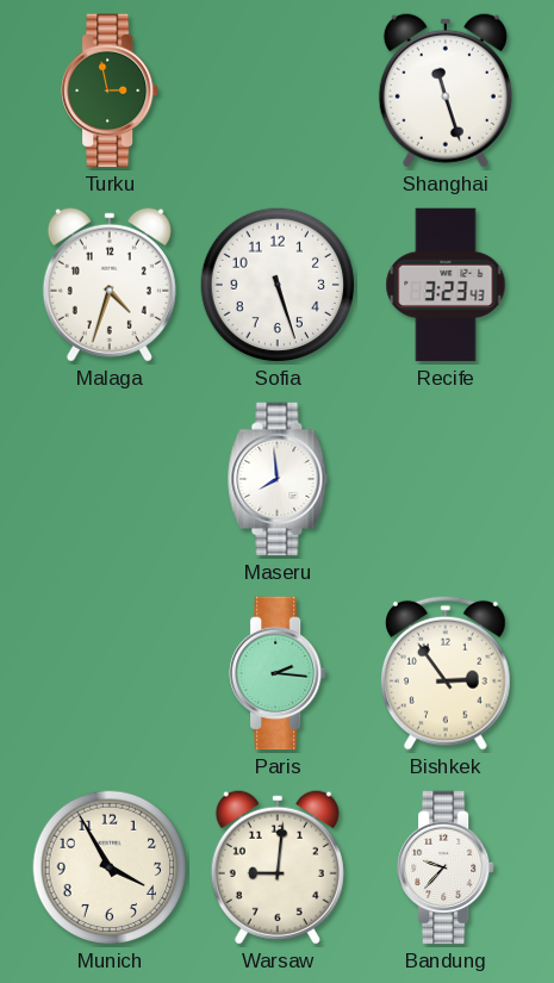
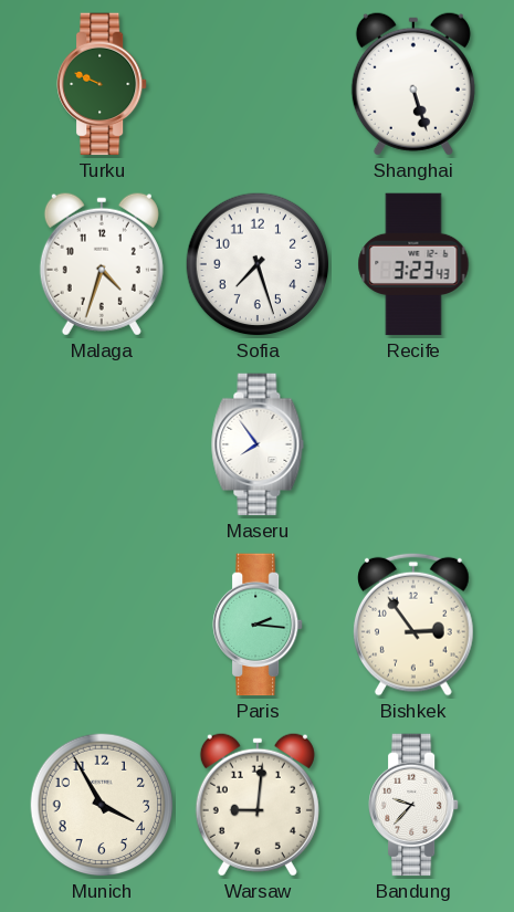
Turku: 2:58 -> 9:49
Shanghai: 11:27 -> 5:27
Sofia: 5:27 -> 7:27
Maseru: 7:59 -> 7:54
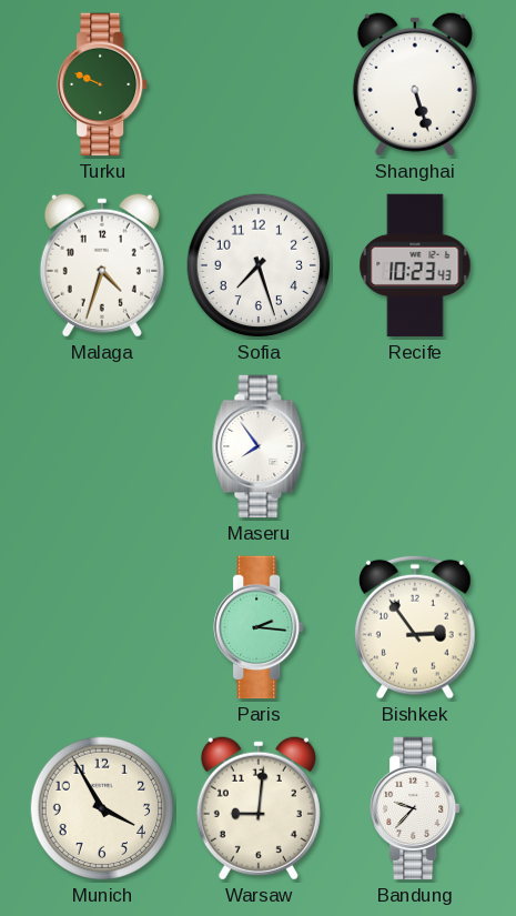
Recife: 3:23 -> 10:23
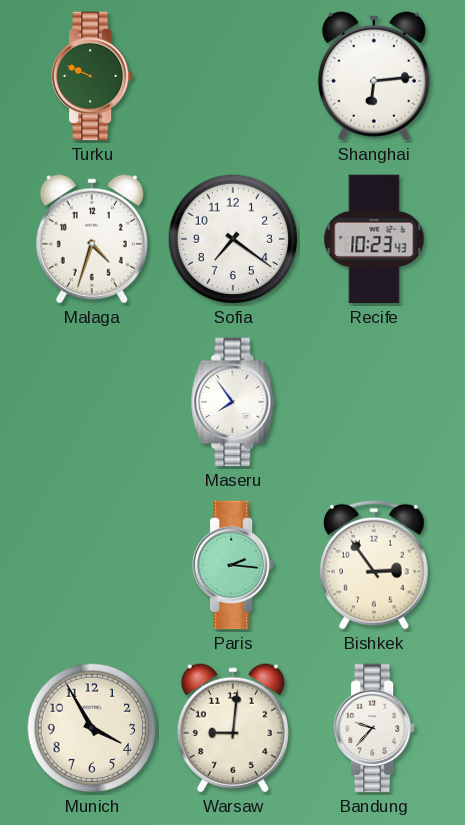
Shanghai: 5:27 -> 6:14
Sofia: 7:27 -> 7:21
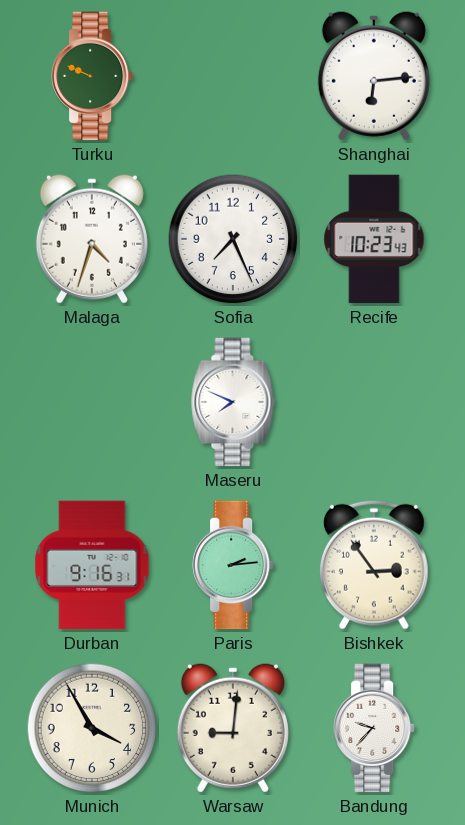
Sofia: 7:21 -> 7:26
Maseru: 7:54 -> 7:49
Durban: none -> 9:16
Paris: 2:16 -> 2:14
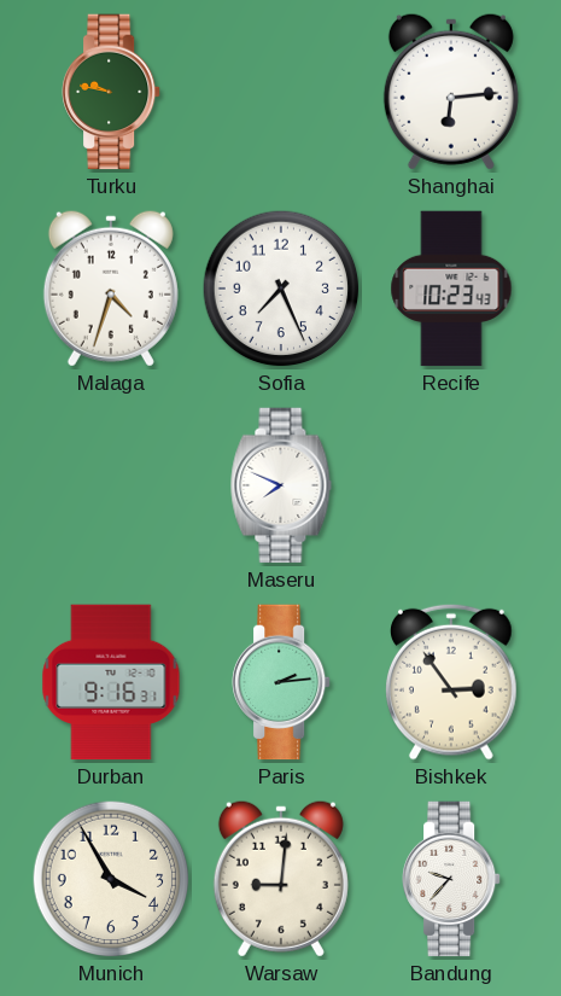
Turku: 9:49 -> 9:47
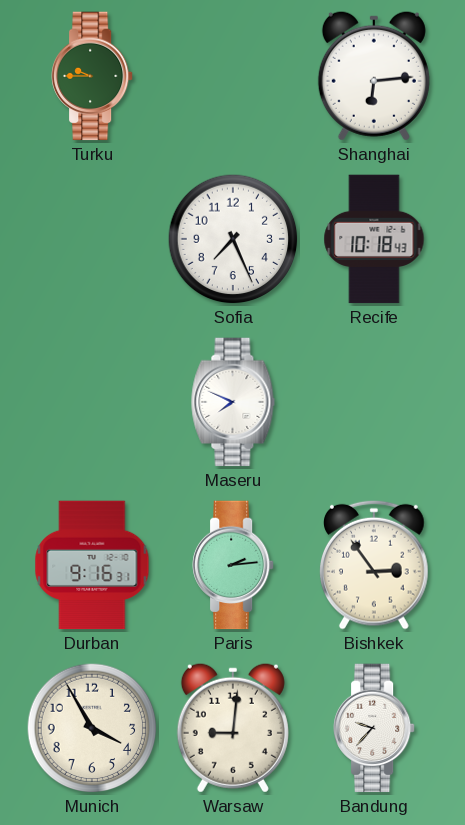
Turku: 9:47 -> 9:45
Malaga: 4:33 -> none
Recife: 10:23 -> 10:18
